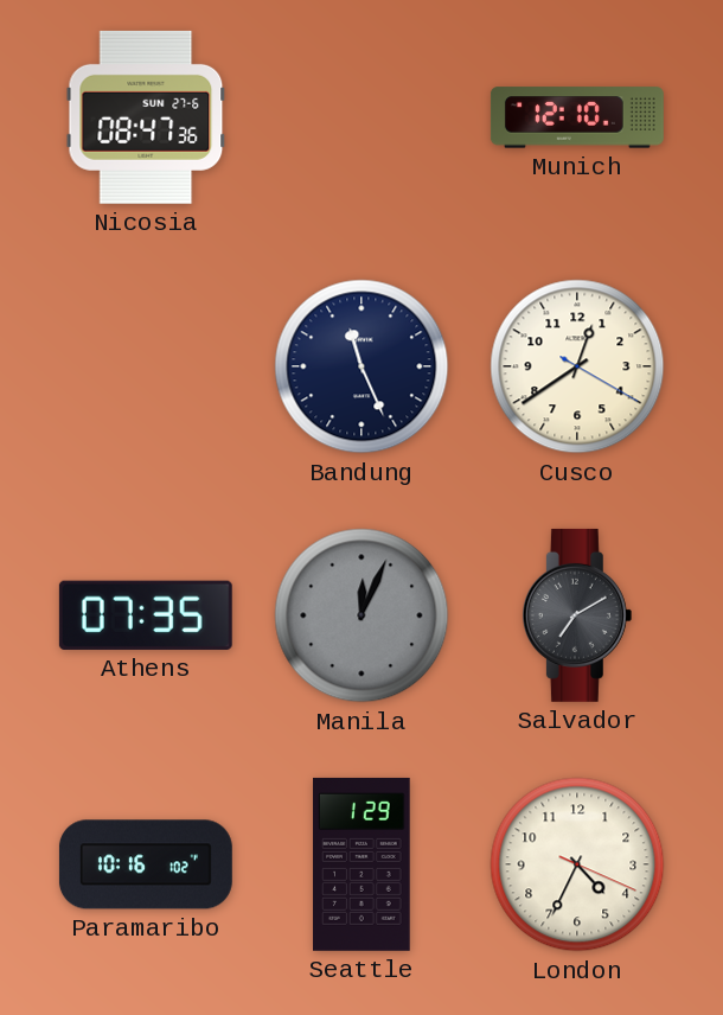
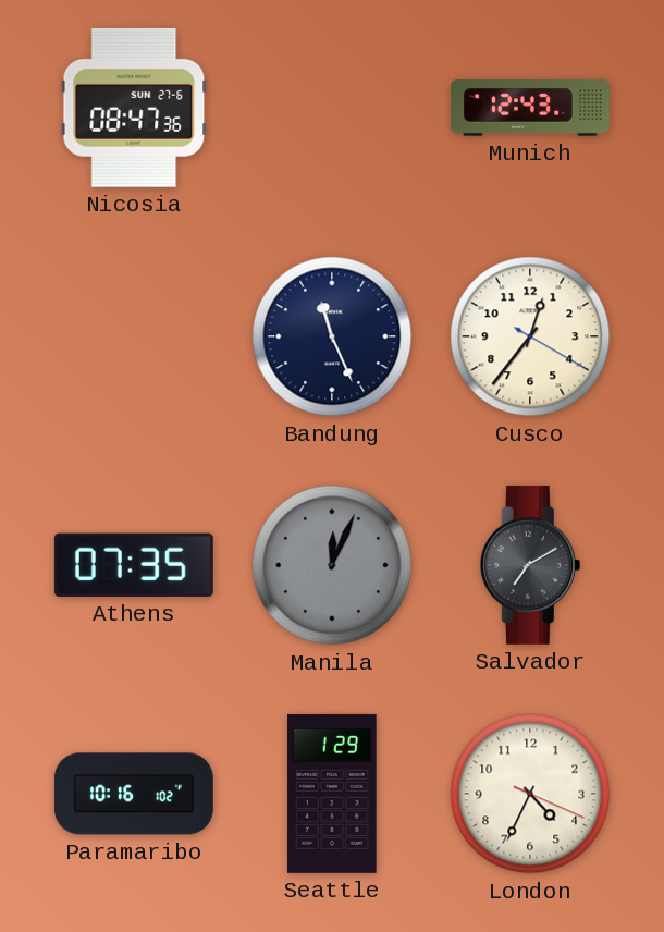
Munich: 12:10 -> 12:43
Cusco: 12:39 -> 12:36
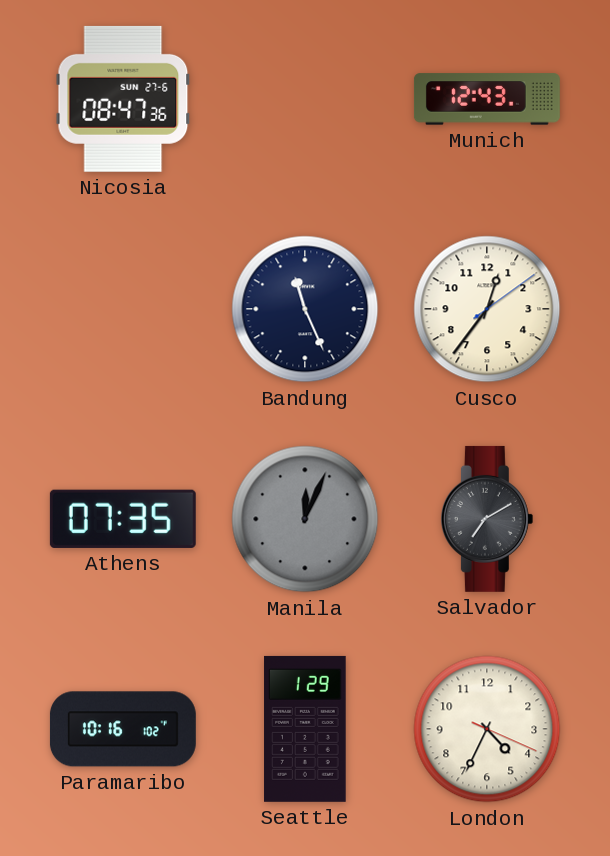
Cusco: 12:36:20 -> 12:36:09
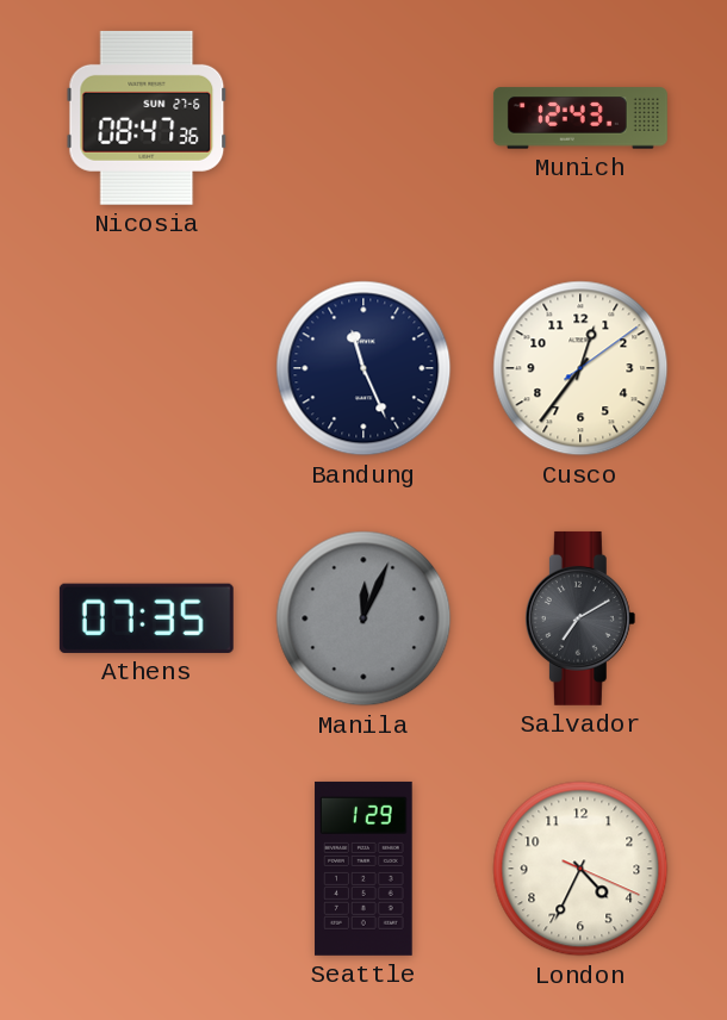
Paramaribo: 10:16 -> none
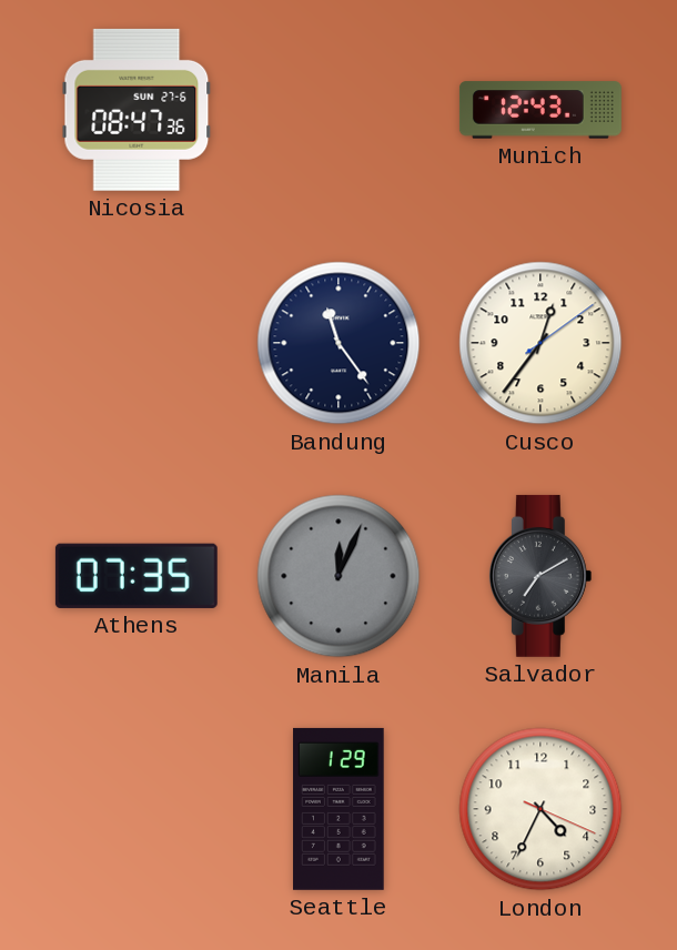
Bandung: 11:26 -> 11:24
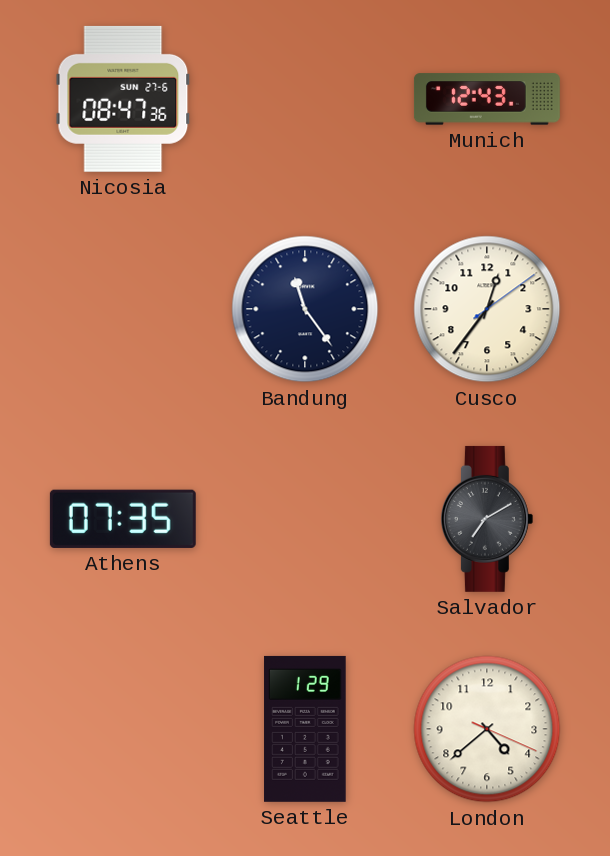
Manila: 12:04 -> none
London: 4:34 -> 4:38
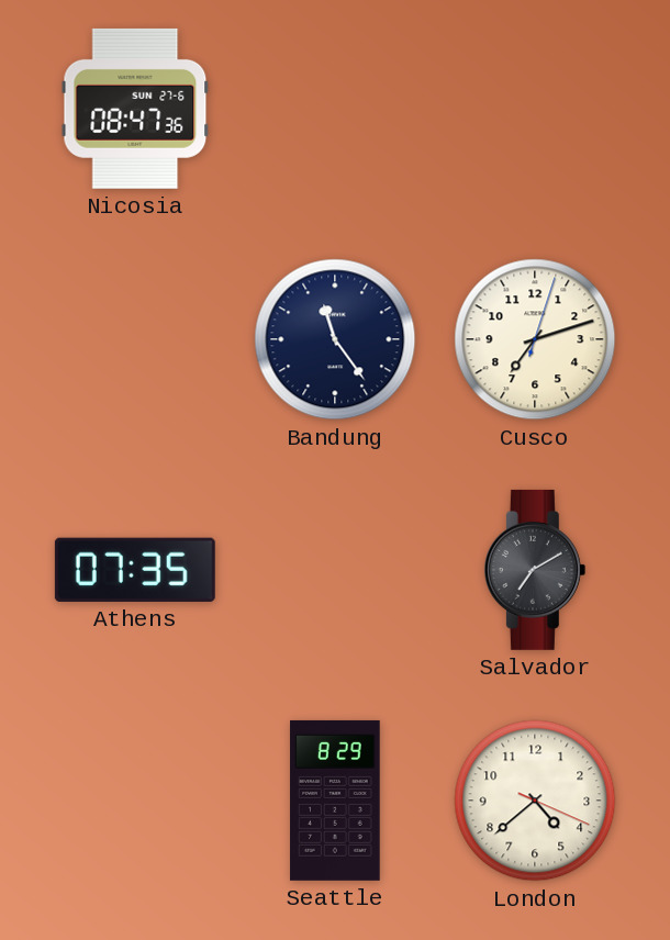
Munich: 12:43 -> none
Cusco: 12:36 -> 7:12
Seattle: 1:29 -> 8:29
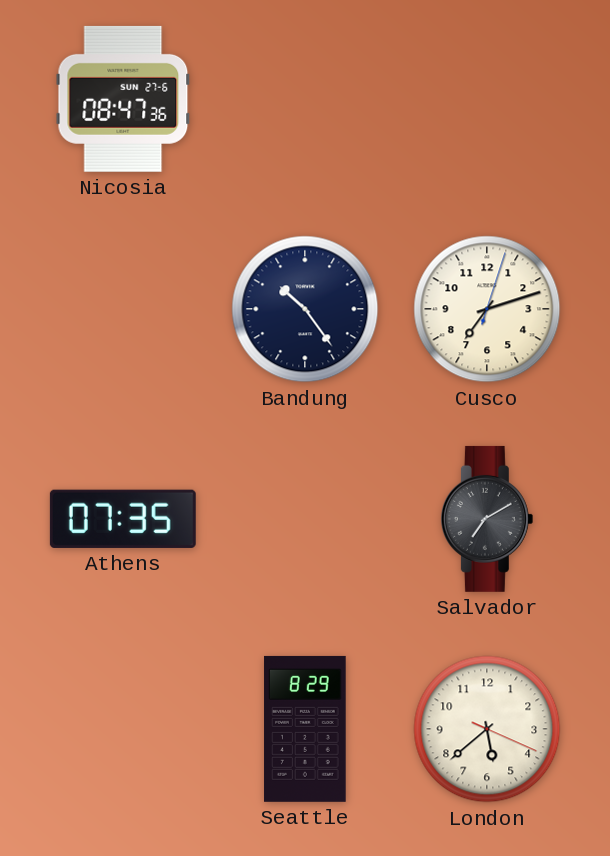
Bandung: 11:24 -> 10:24
London: 4:38 -> 5:38
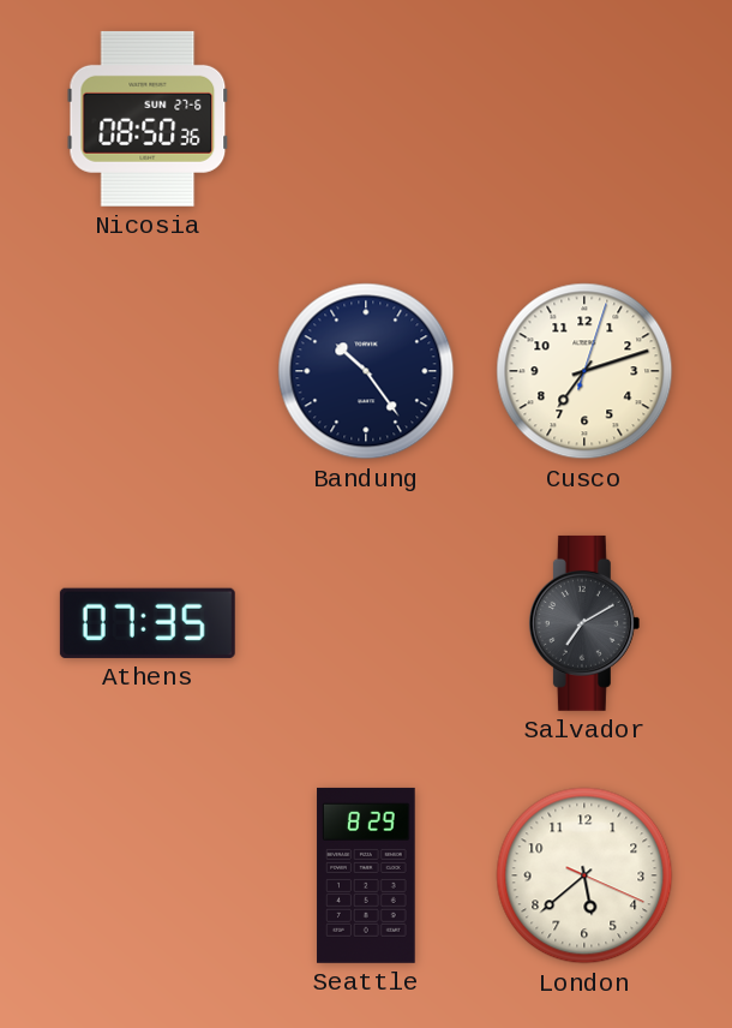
Nicosia: 08:47 -> 08:50
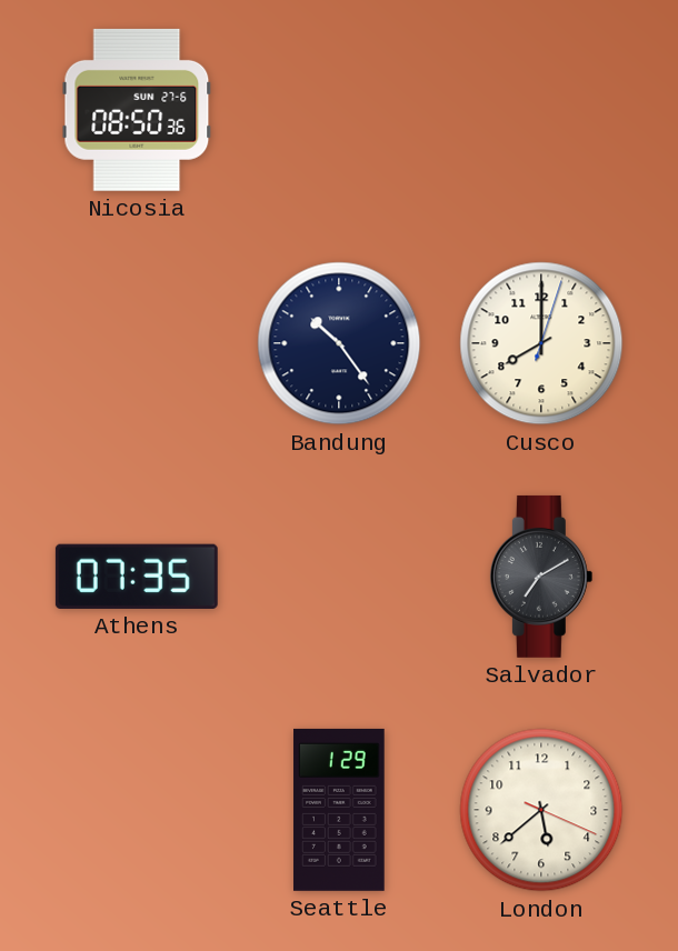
Cusco: 7:12 -> 8:00
Seattle: 8:29 -> 1:29
